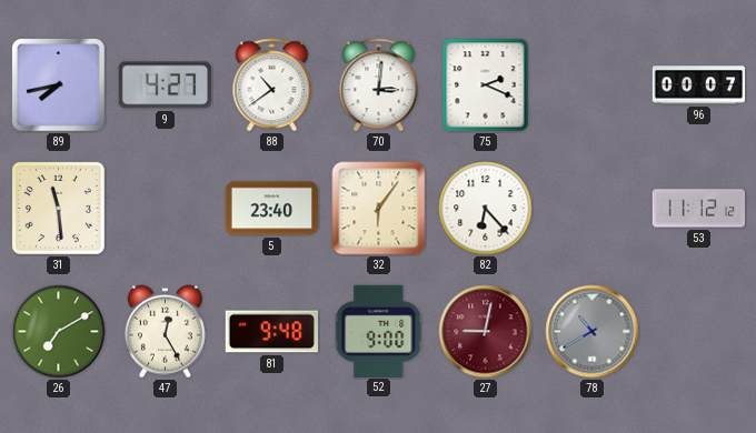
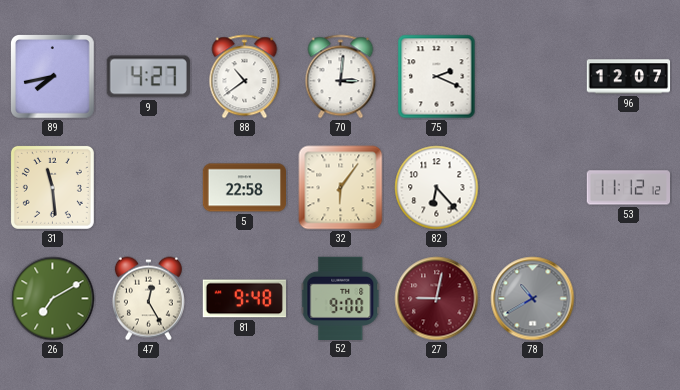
96: 00:07 -> 12:07
5: 23:40 -> 22:58
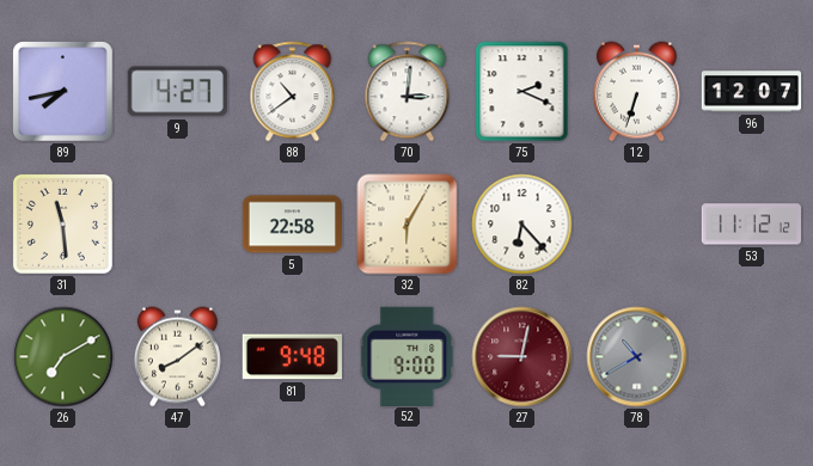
12: none -> 6:33
32: 6:06 -> 6:05
47: 12:25 -> 8:09
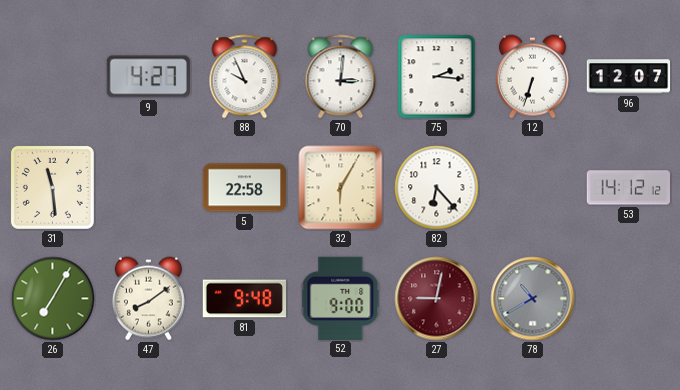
89: 7:43 -> none
88: 10:39 -> 9:56
75: 2:19 -> 2:16
53: 11:12 -> 14:12
26: 7:10 -> 7:05
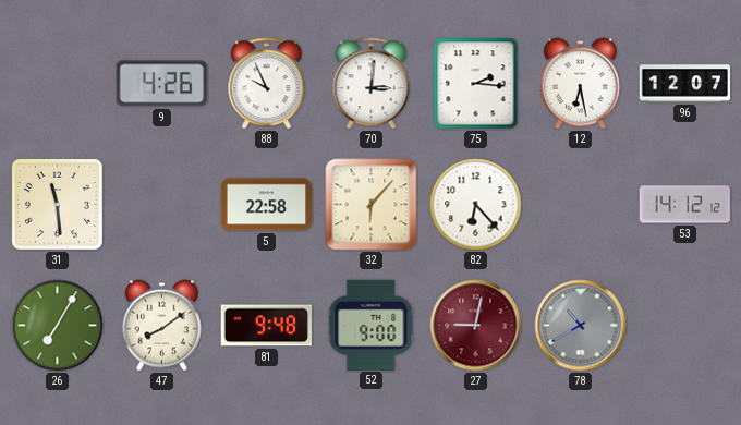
9: 4:27 -> 4:26
12: 6:33 -> 6:28
32: 6:05 -> 6:07
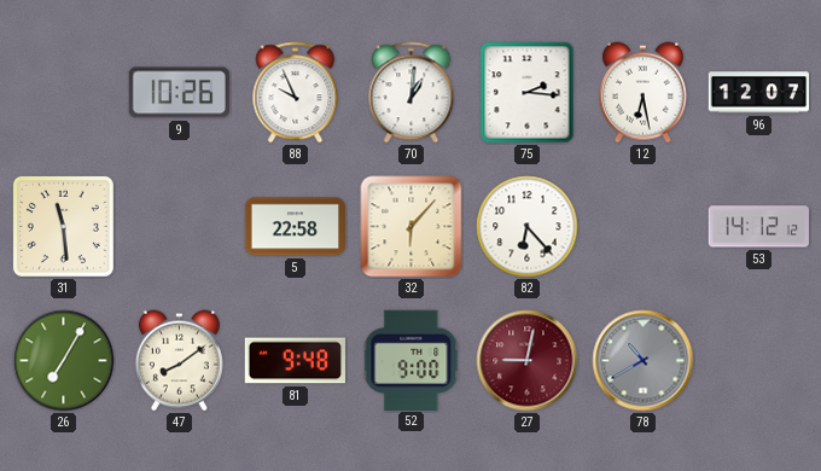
9: 4:26 -> 10:26
70: 3:01 -> 1:01
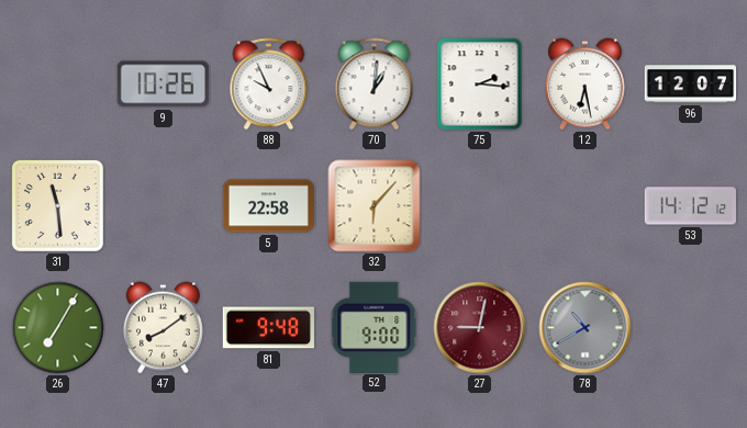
82: 6:23 -> none
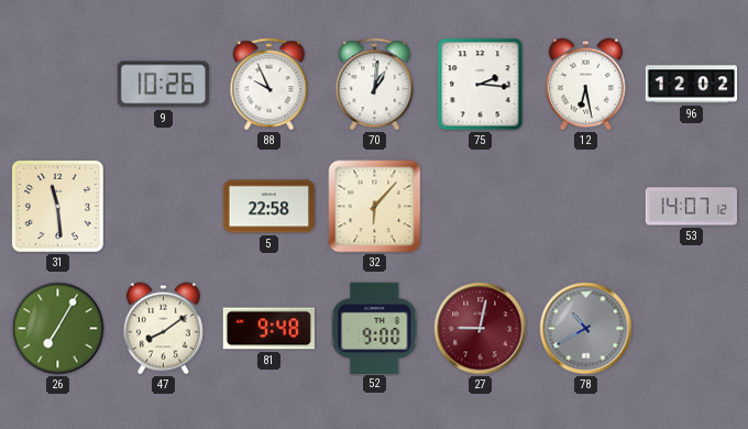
96: 12:07 -> 12:02
53: 14:12 -> 14:07
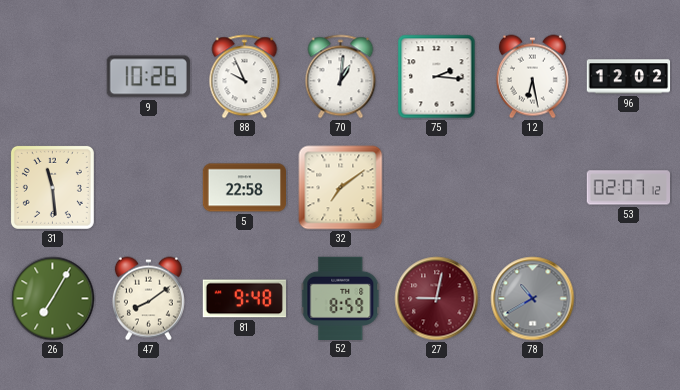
32: 6:07 -> 7:09
53: 14:07 -> 02:07
52: 9:00 -> 8:59
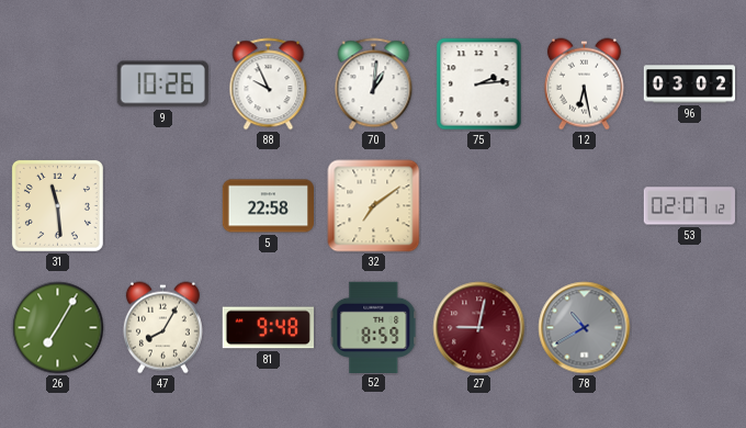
75: 2:16 -> 2:14
96: 12:02 -> 03:02
47: 8:09 -> 8:05
